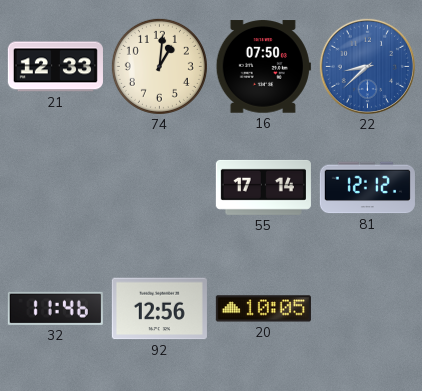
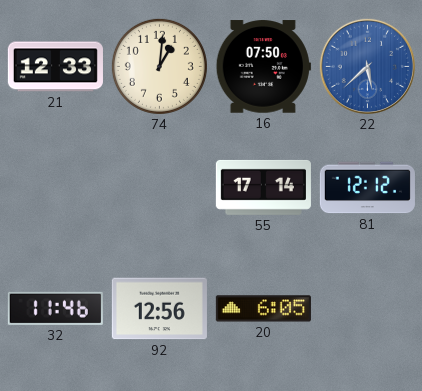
22: 8:38 -> 5:38
20: 10:05 -> 6:05
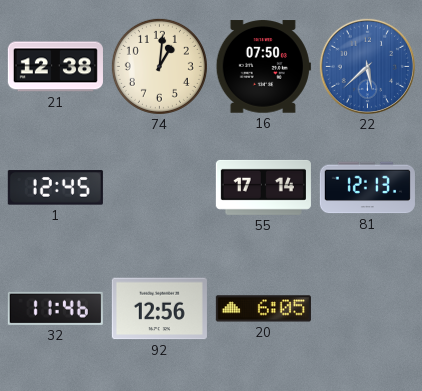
21: 12:33 -> 12:38
1: none -> 12:45
81: 12:12 -> 12:13
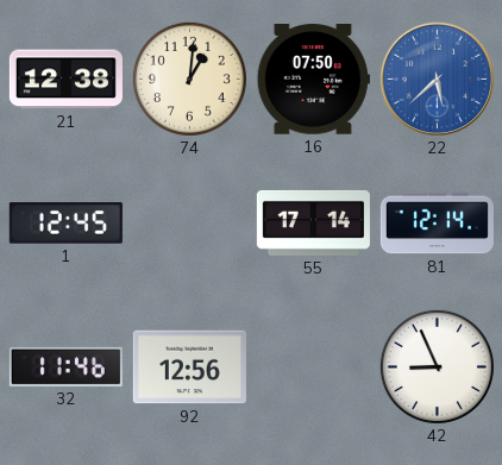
81: 12:13 -> 12:14
20: 6:05 -> none
42: none -> 8:56
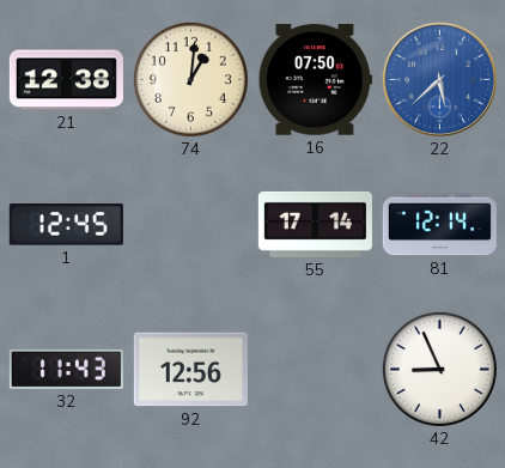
32: 11:46 -> 11:43
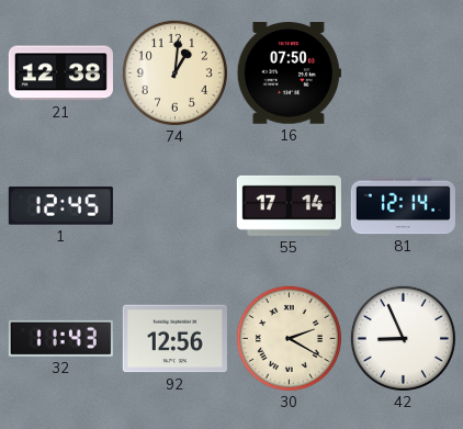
22: 5:38 -> none
30: none -> 2:20
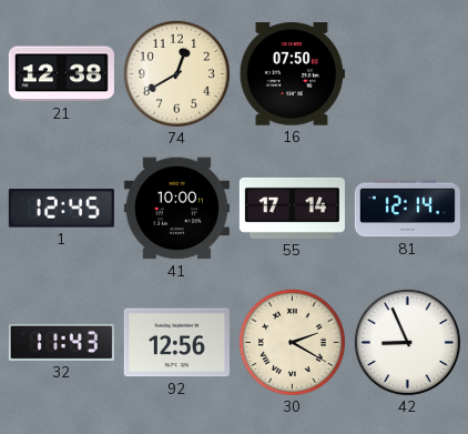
74: 1:01 -> 12:40
41: none -> 10:00
